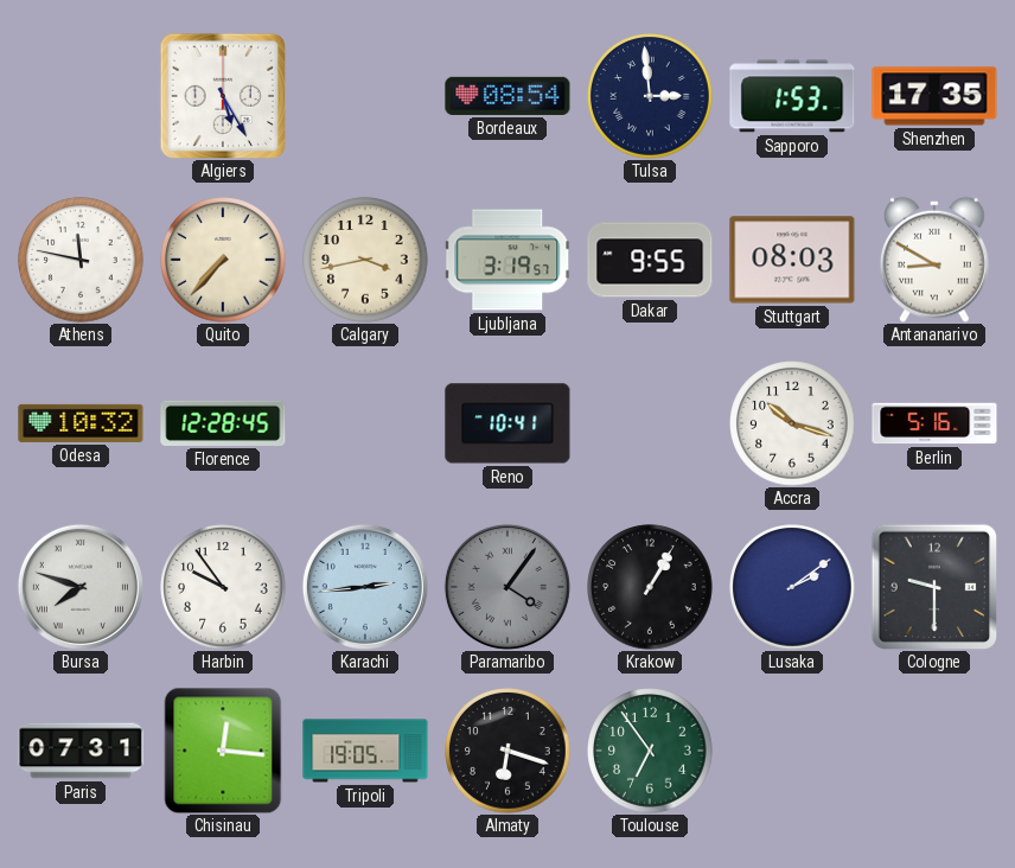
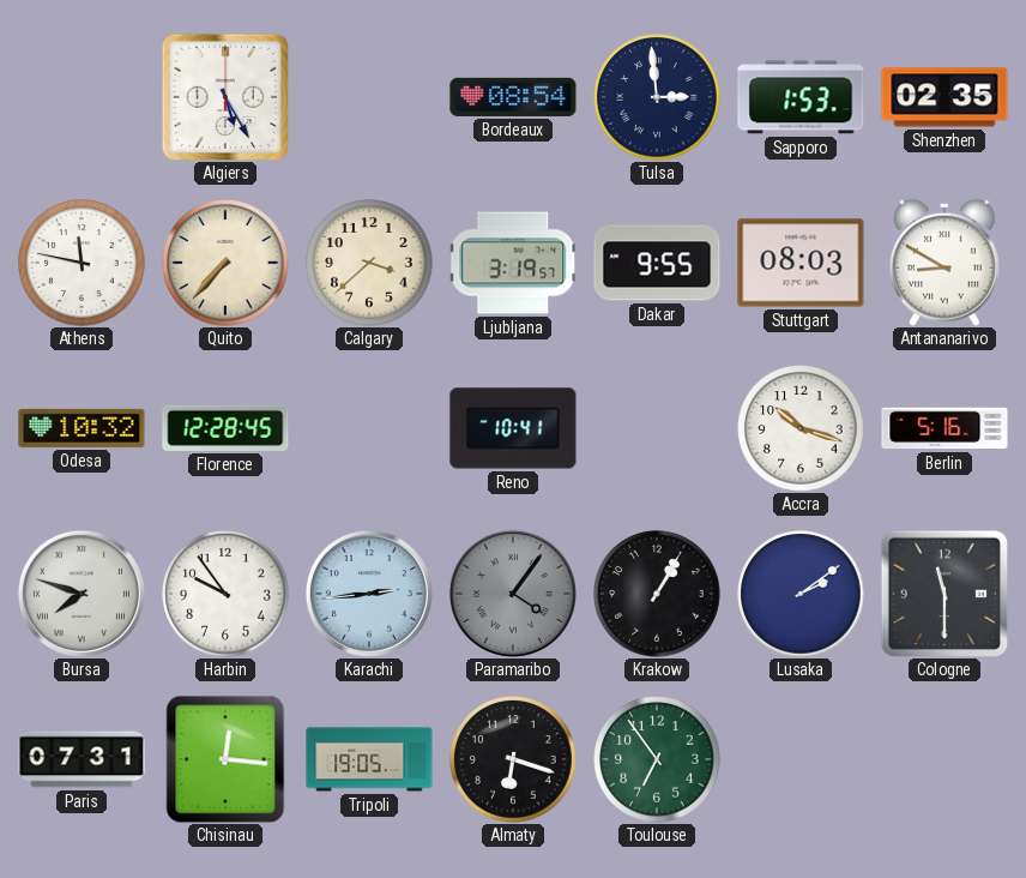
Shenzhen: 17:35 -> 02:35
Calgary: 3:43 -> 3:38
Cologne: 9:30 -> 11:30
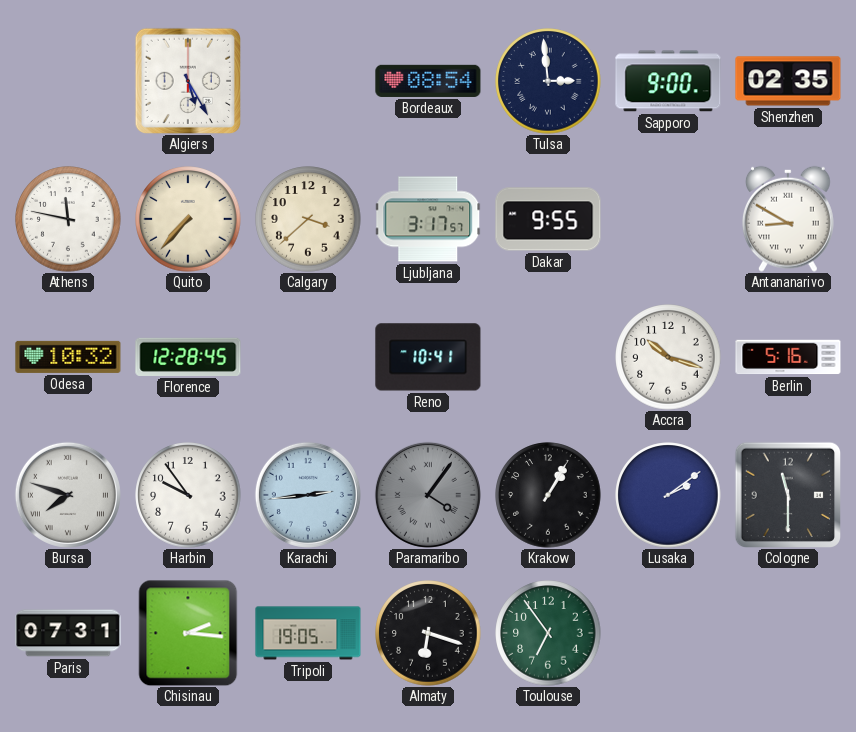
Sapporo: 1:53 -> 9:00
Ljubljana: 3:19 -> 3:17
Stuttgart: 08:03 -> none
Chisinau: 12:16 -> 2:16
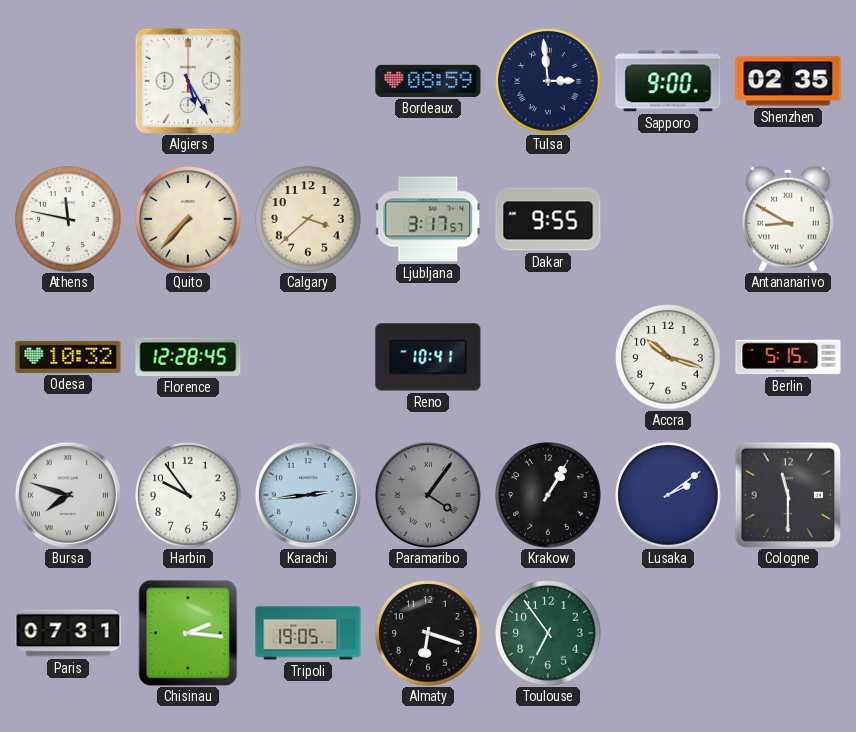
Bordeaux: 08:54 -> 08:59
Berlin: 5:16 -> 5:15
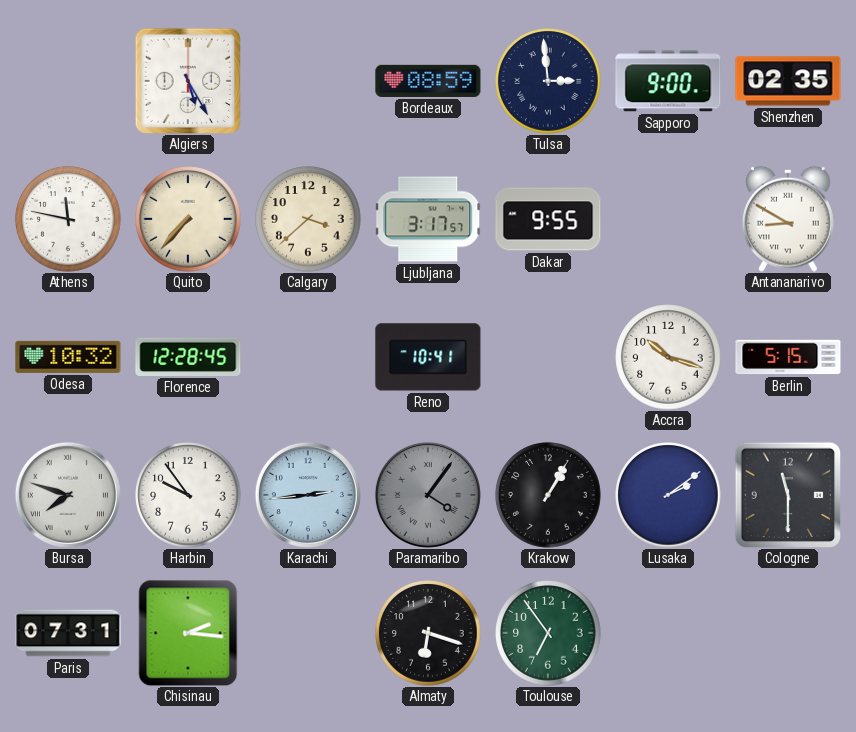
Tripoli: 19:05 -> none
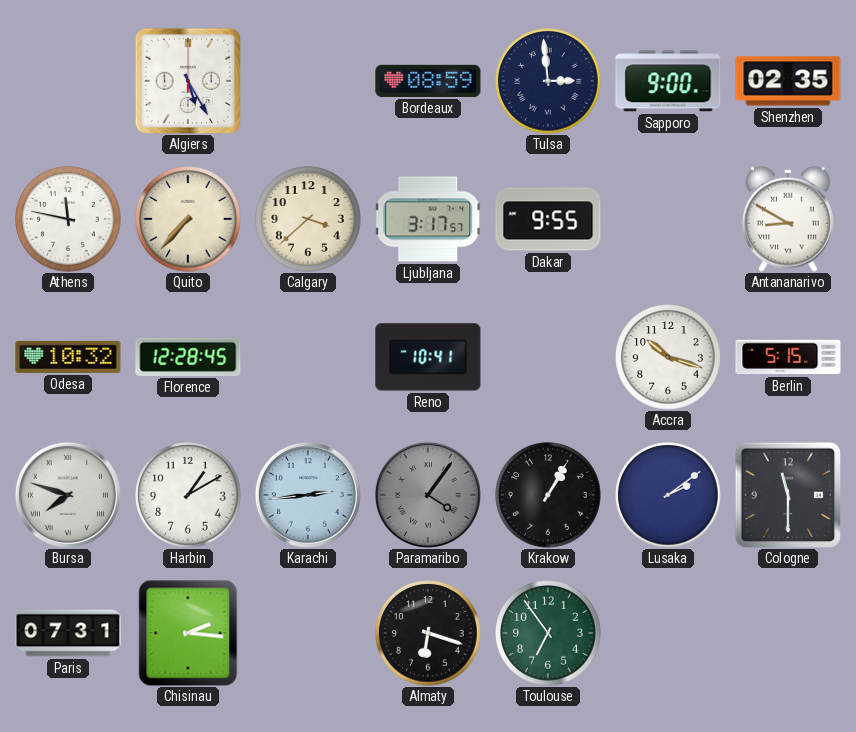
Harbin: 9:54 -> 1:10
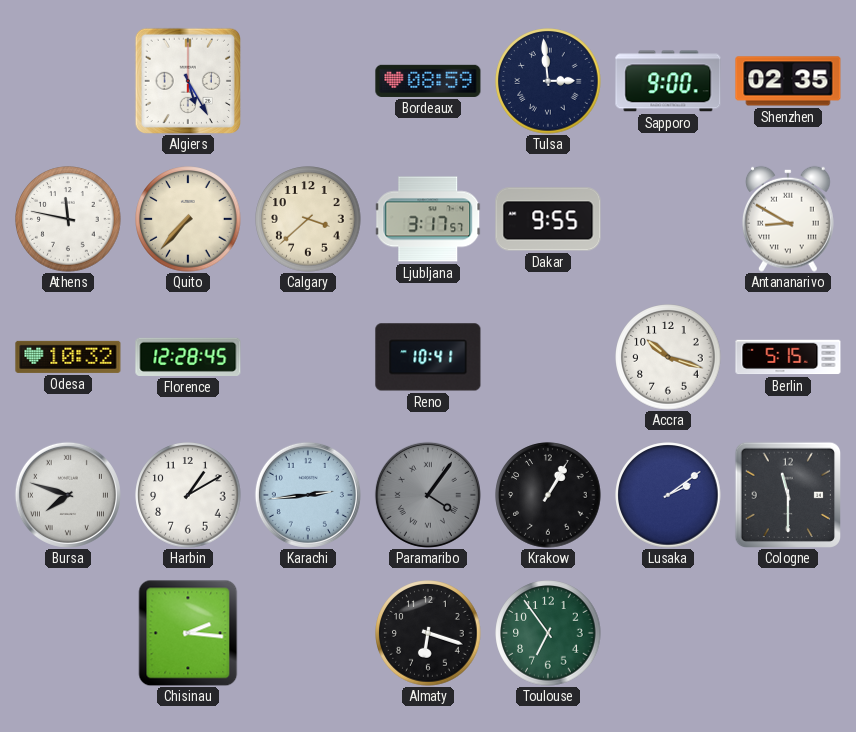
Paris: 07:31 -> none
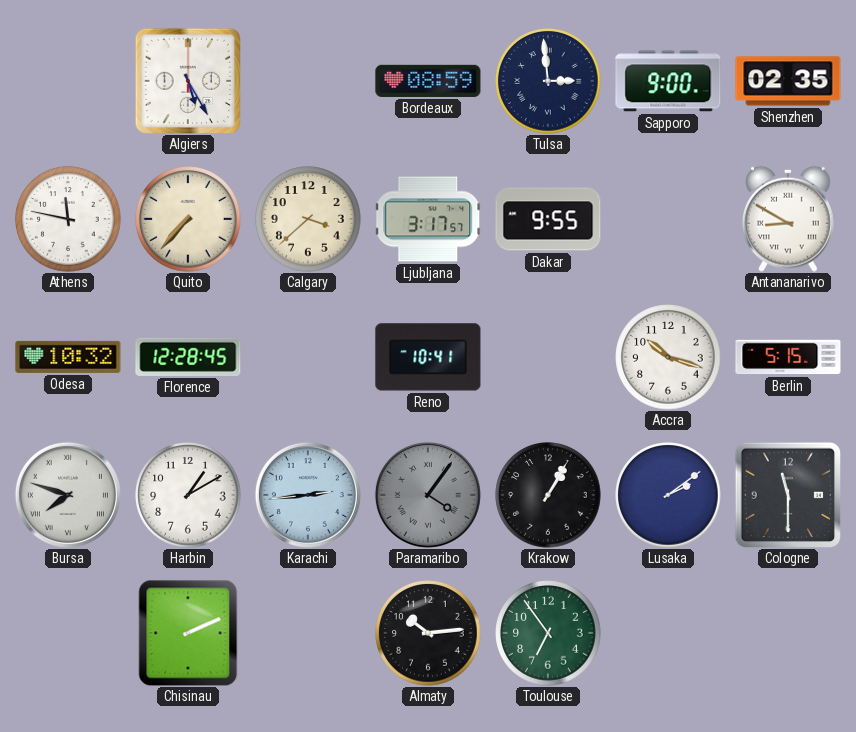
Chisinau: 2:16 -> 2:11
Almaty: 6:18 -> 10:14
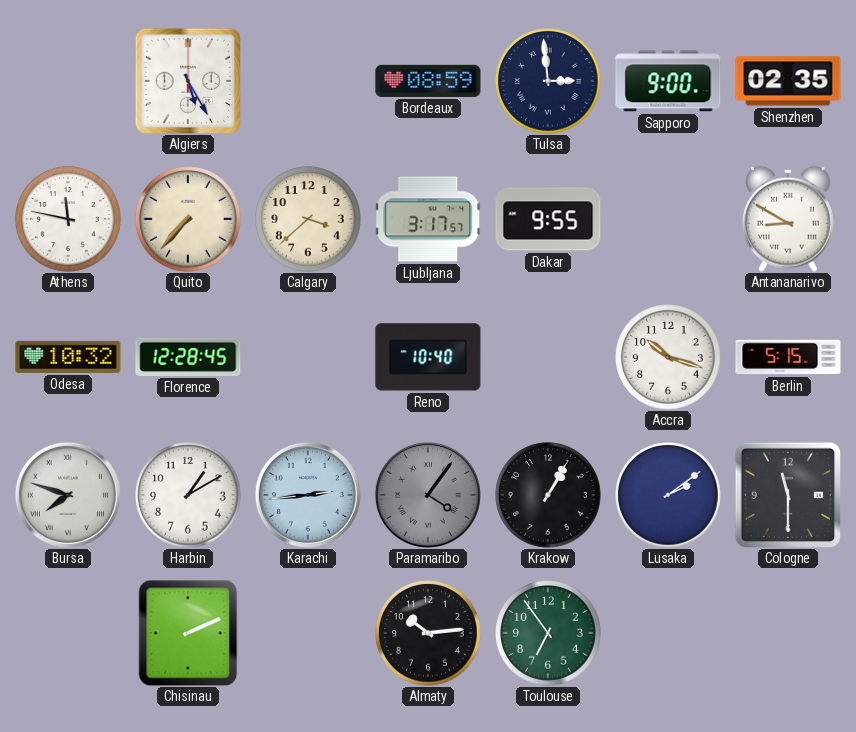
Reno: 10:41 -> 10:40
